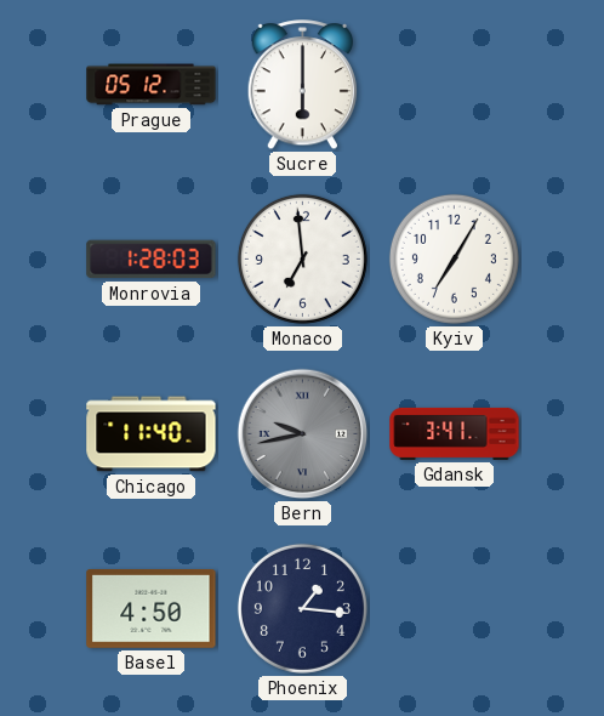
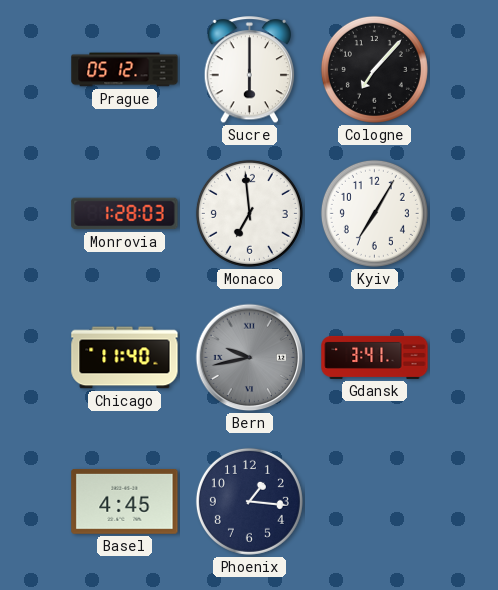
Cologne: none -> 7:07
Basel: 4:50 -> 4:45
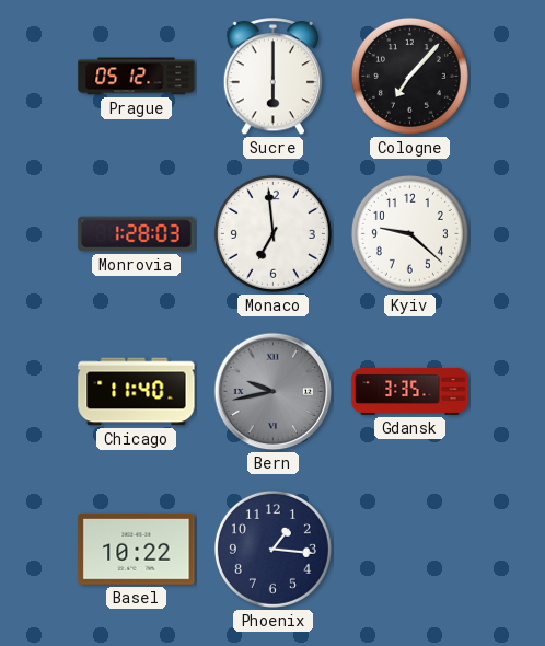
Kyiv: 7:05 -> 9:22
Gdansk: 3:41 -> 3:35
Basel: 4:45 -> 10:22
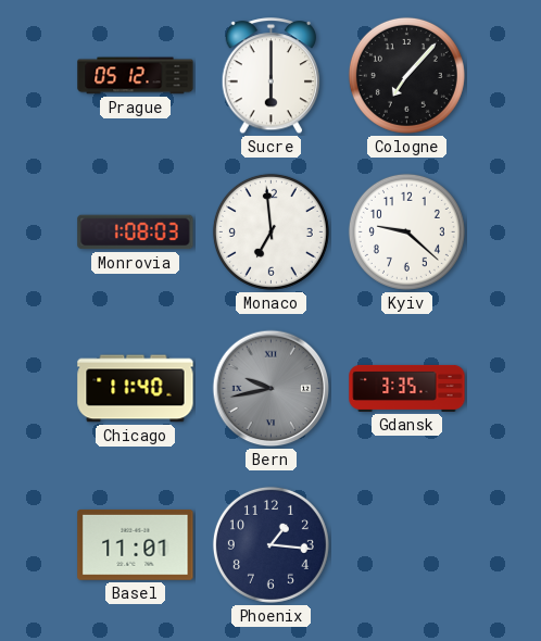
Monrovia: 1:28 -> 1:08
Basel: 10:22 -> 11:01
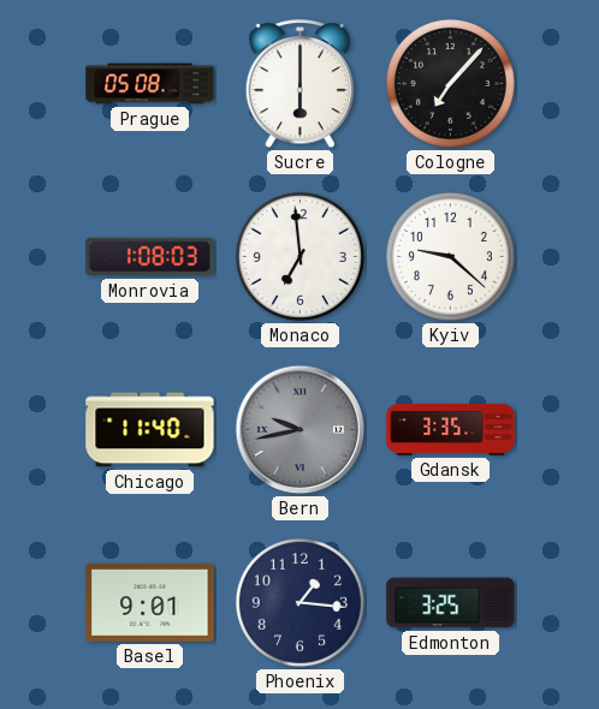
Prague: 05:12 -> 05:08
Basel: 11:01 -> 9:01
Edmonton: none -> 3:25
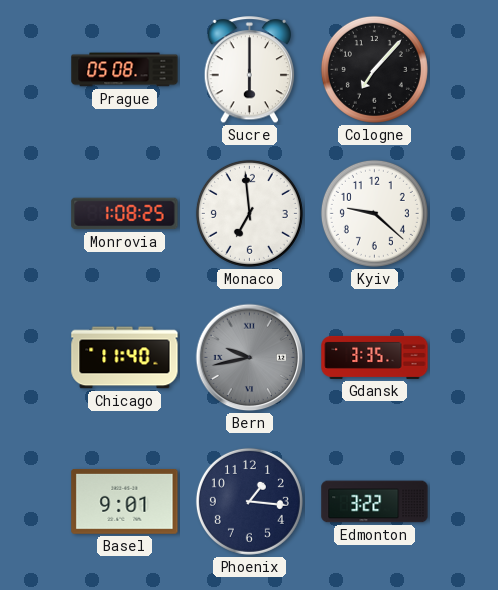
Monrovia: 1:08:03 -> 1:08:25
Edmonton: 3:25 -> 3:22
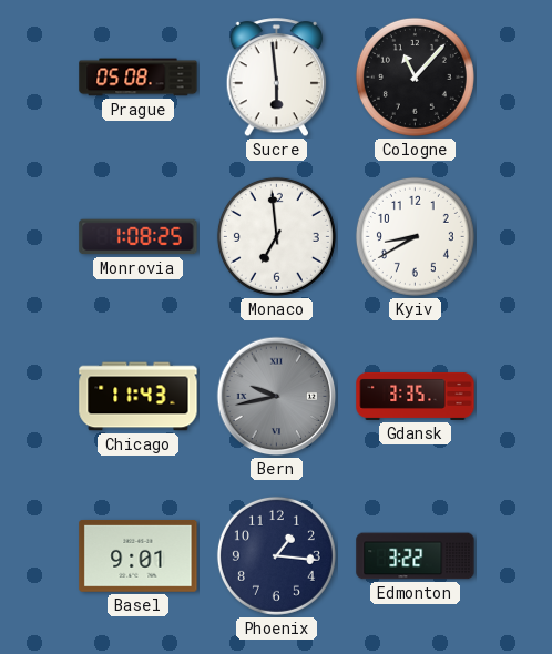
Sucre: 6:00 -> 5:59
Cologne: 7:07 -> 11:07
Kyiv: 9:22 -> 8:40
Chicago: 11:40 -> 11:43
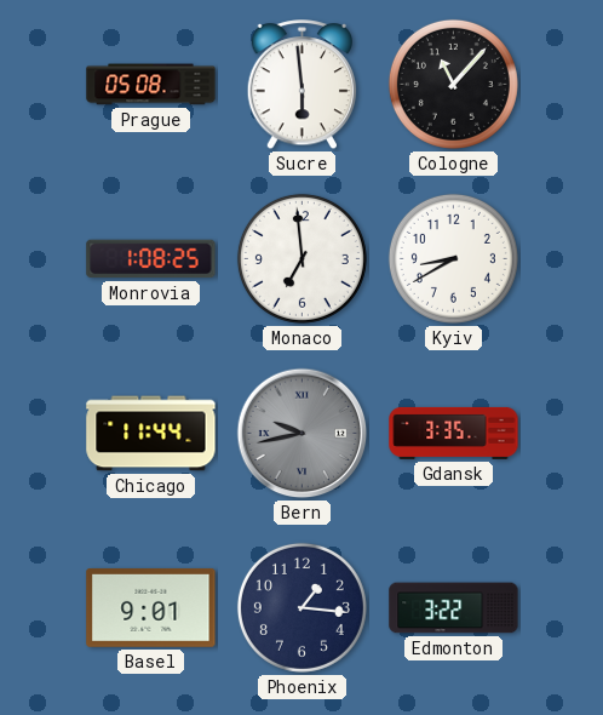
Chicago: 11:43 -> 11:44
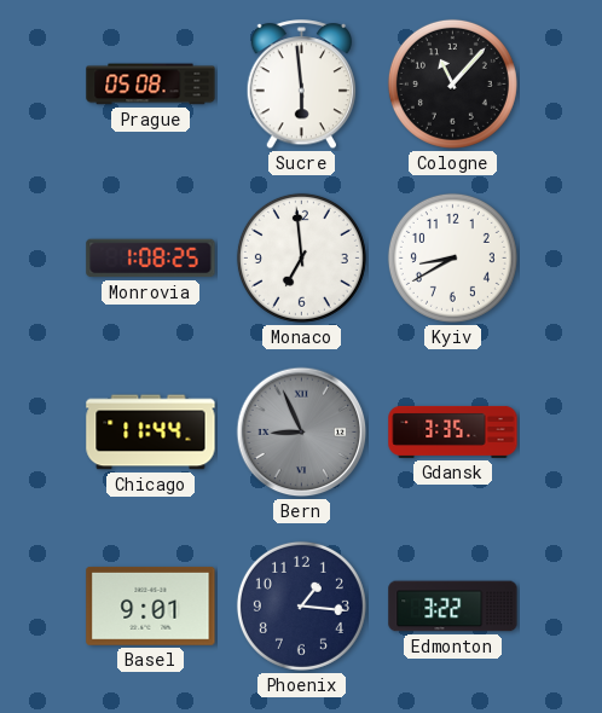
Bern: 9:43 -> 8:56
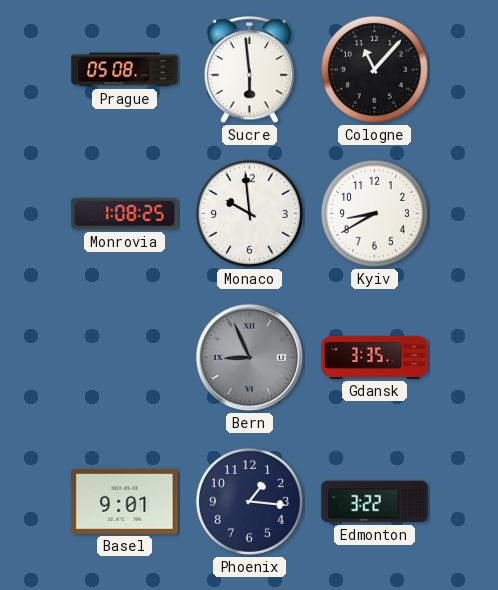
Monaco: 6:59 -> 9:59
Chicago: 11:44 -> none
